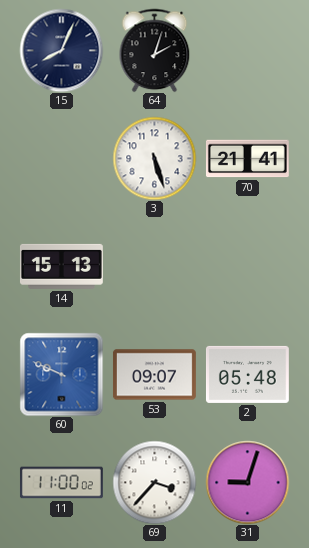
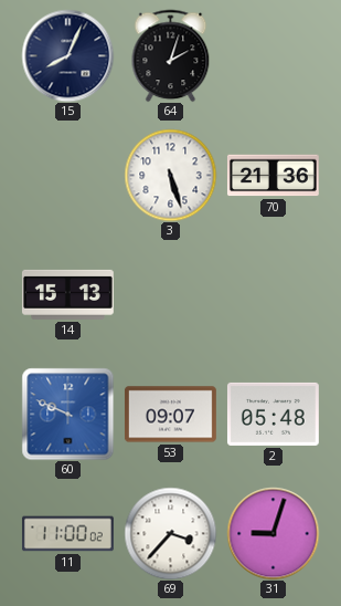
70: 21:41 -> 21:36
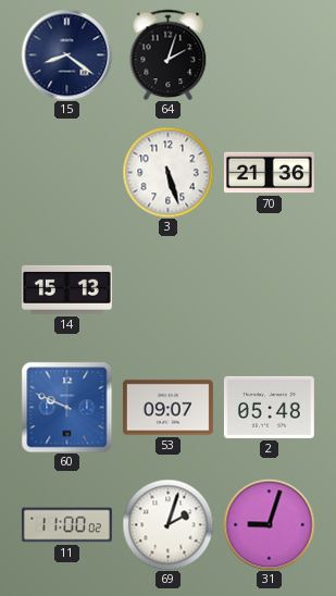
15: 8:04 -> 8:21
69: 3:37 -> 2:03
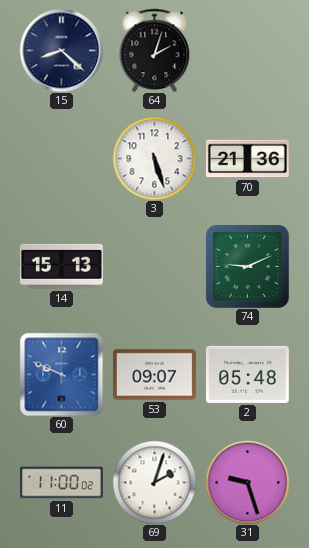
15: 8:21 -> 8:22
74: none -> 9:11
31: 9:03 -> 9:27
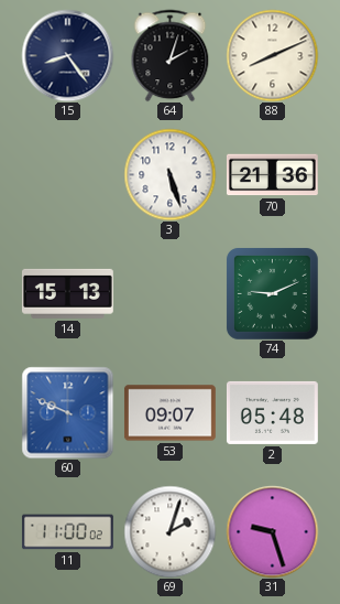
15: 8:22 -> 8:24
88: none -> 8:11
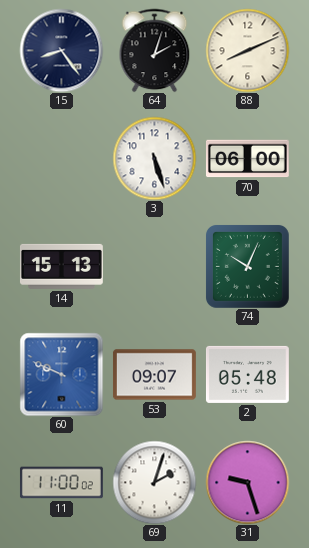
70: 21:36 -> 06:00
74: 9:11 -> 10:04
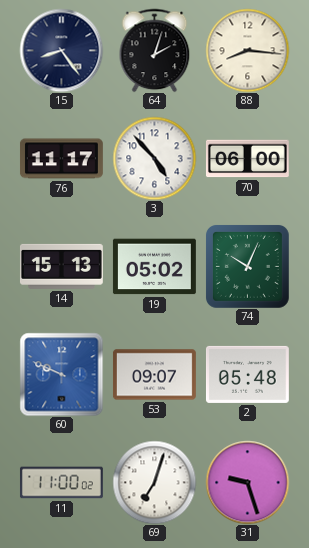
88: 8:11 -> 8:16
76: none -> 11:17
3: 5:27 -> 4:53
19: none -> 05:02
69: 2:03 -> 7:03
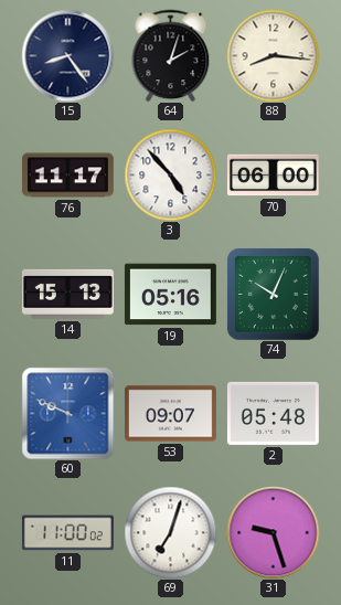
19: 05:02 -> 05:16
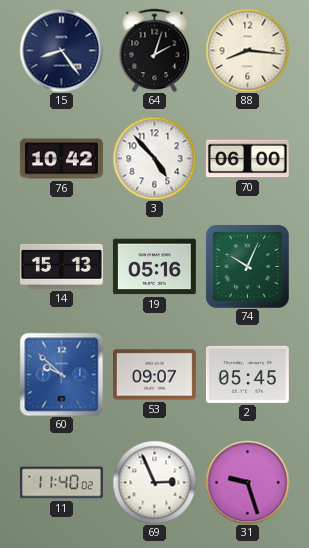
76: 11:17 -> 10:42
60: 9:49 -> 9:52
2: 05:48 -> 05:45
11: 11:00 -> 11:40
69: 7:03 -> 2:56
